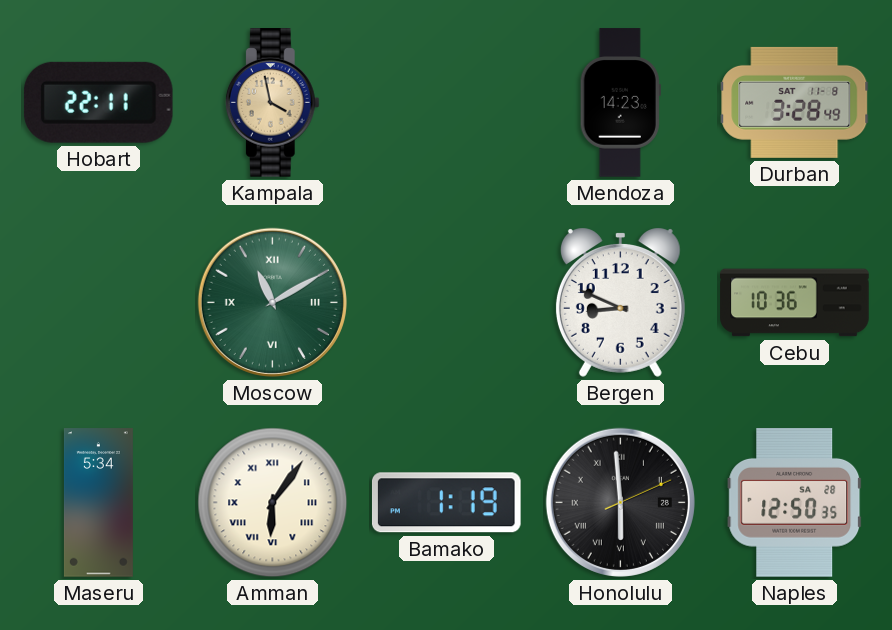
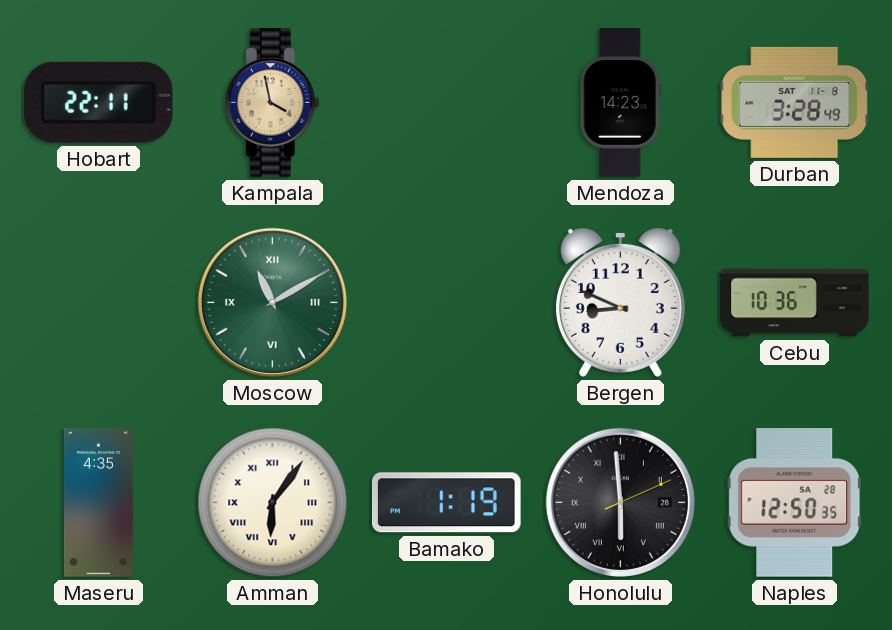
Maseru: 5:34 -> 4:35
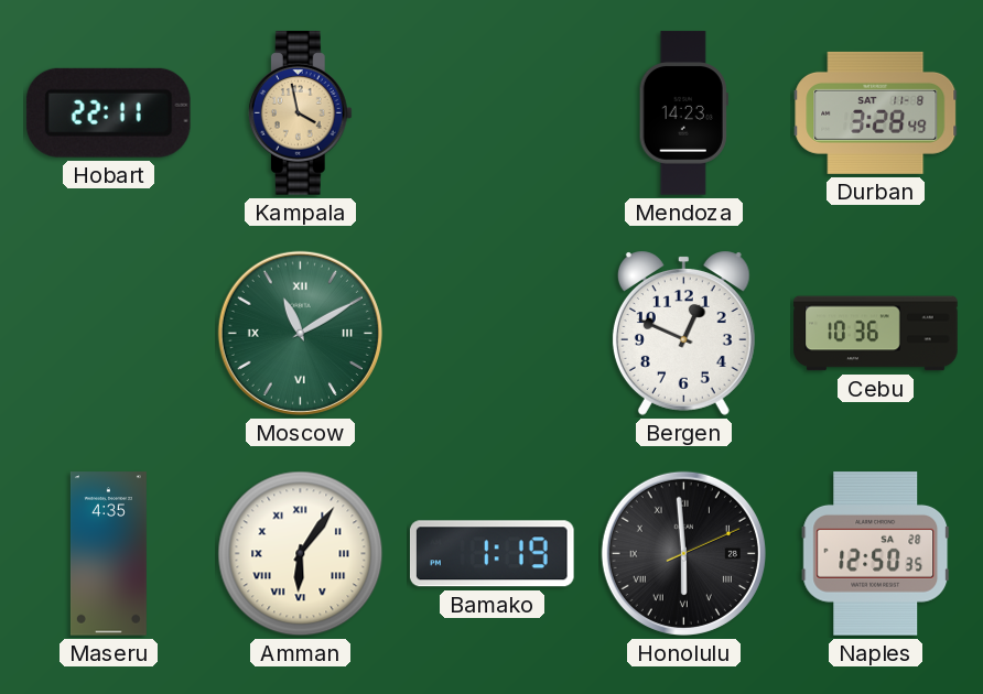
Bergen: 8:49 -> 12:49
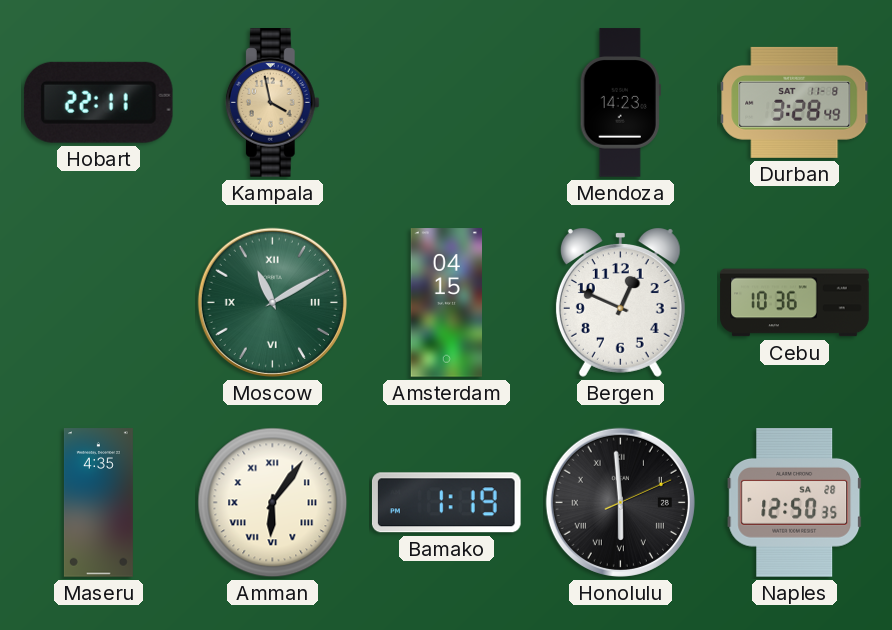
Amsterdam: none -> 04:15
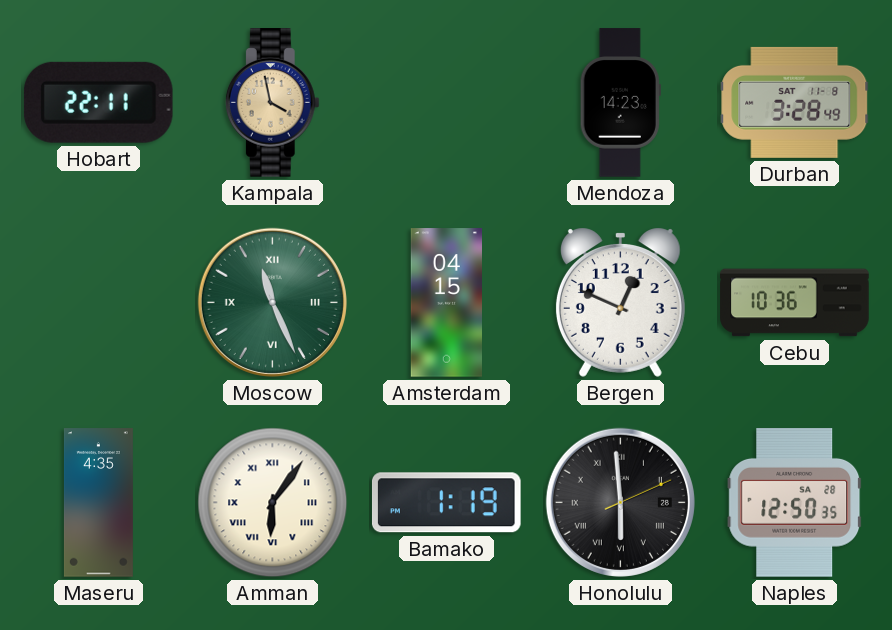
Moscow: 11:10 -> 11:26
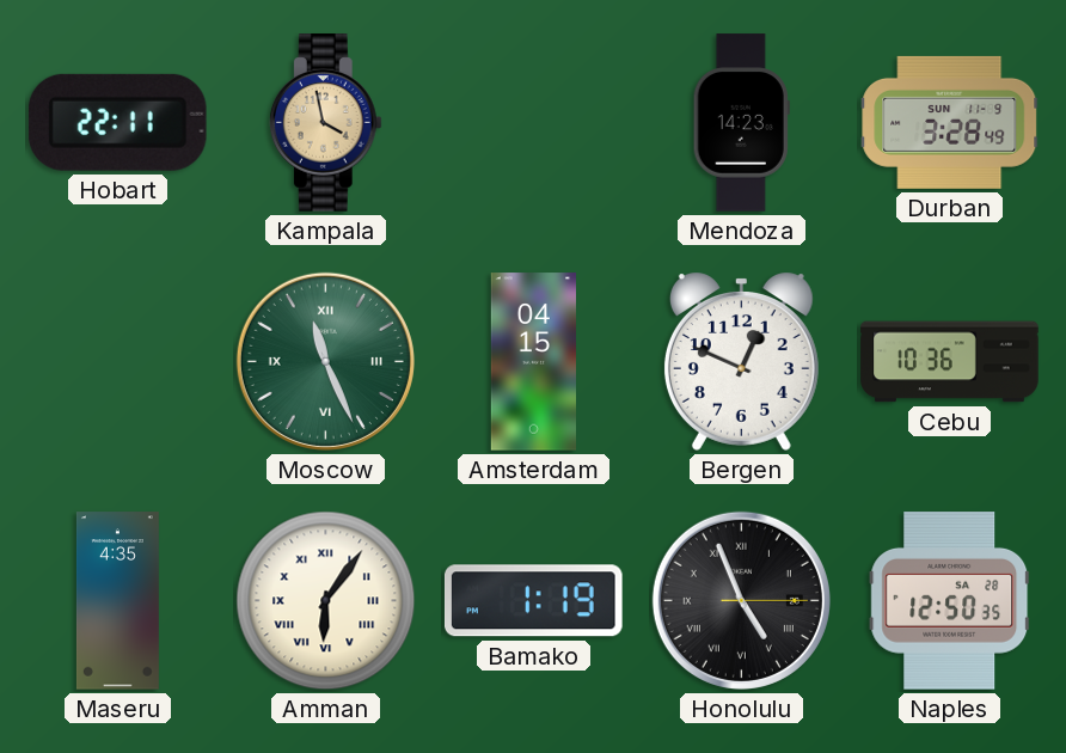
Durban date: SAT 11-8 -> SUN 11-9
Honolulu: 5:59 -> 4:56
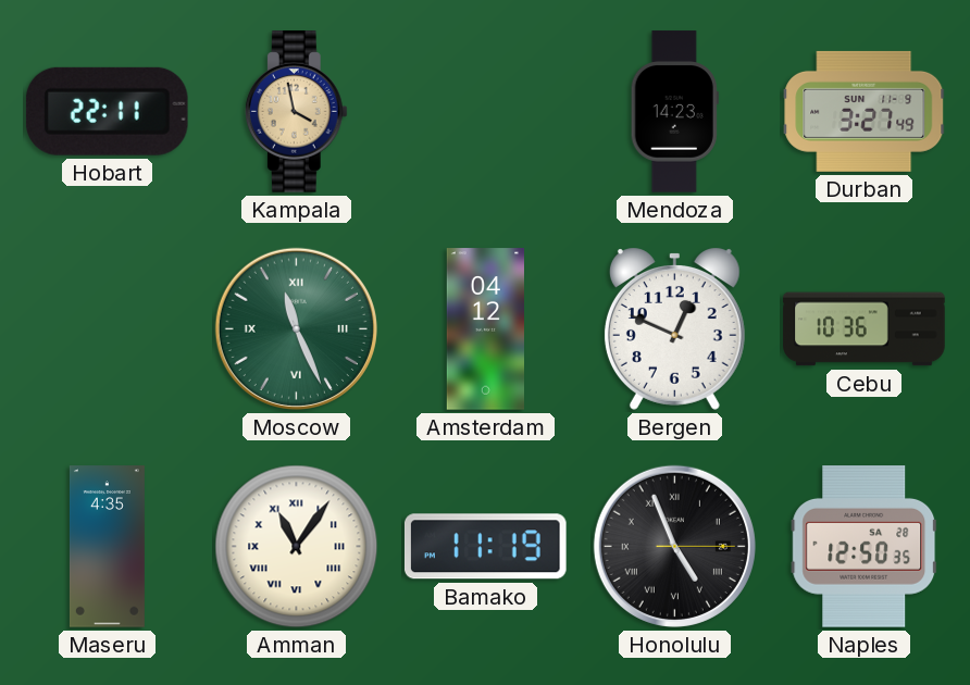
Durban: 3:28 -> 3:27
Amsterdam: 04:15 -> 04:12
Amman: 6:06 -> 11:06
Bamako: 1:19 -> 11:19
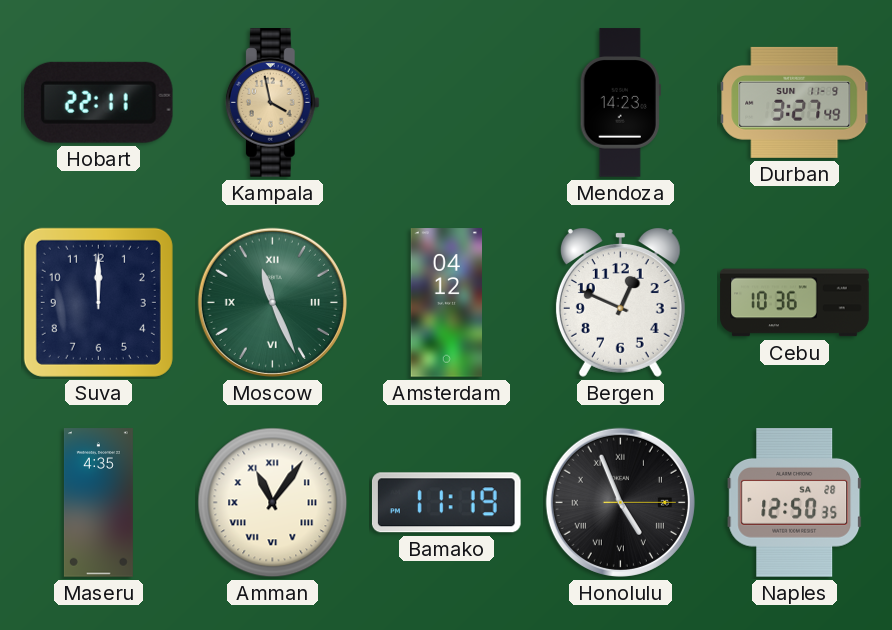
Suva: none -> 12:00
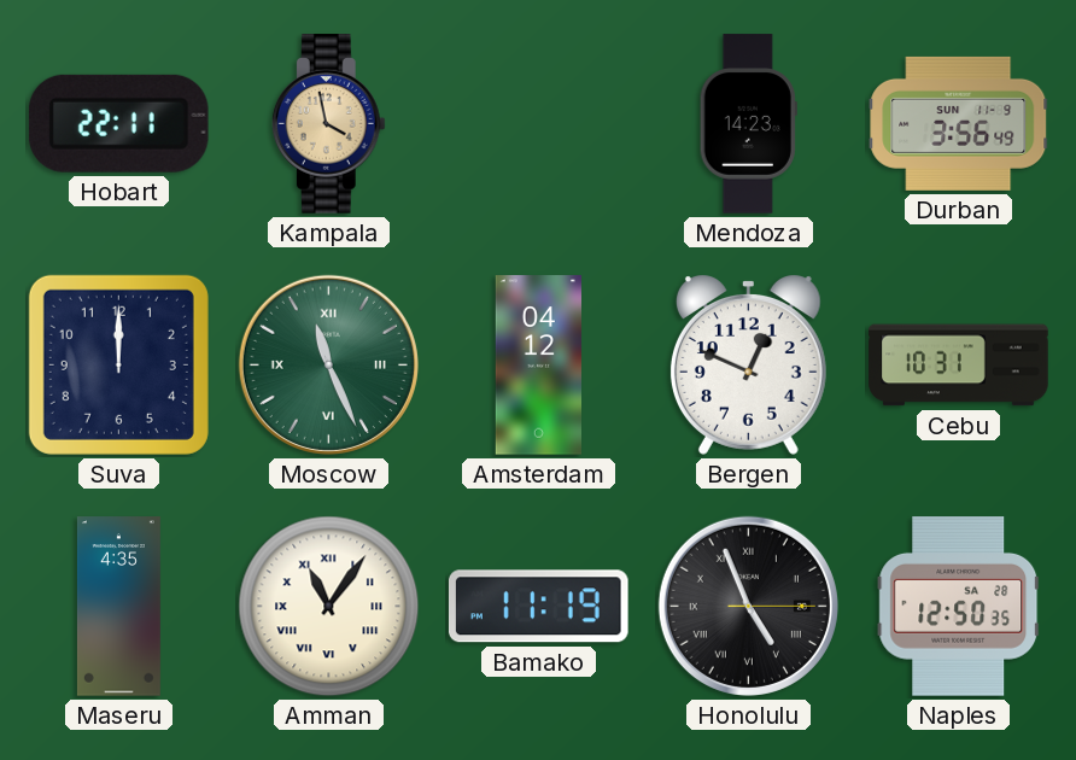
Durban: 3:27 -> 3:56
Cebu: 10:36 -> 10:31
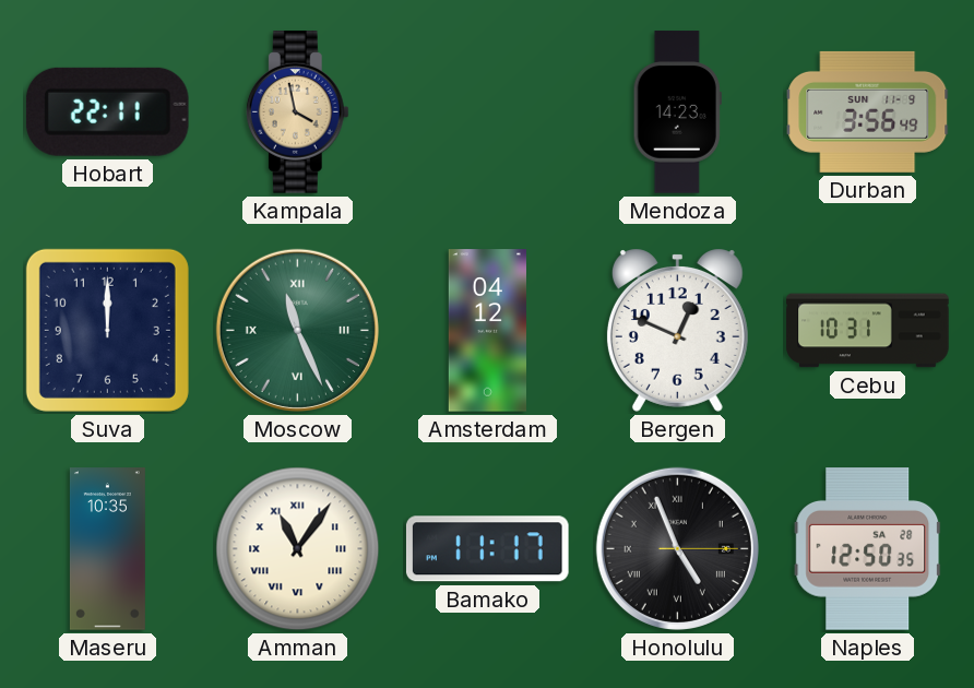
Maseru: 4:35 -> 10:35
Bamako: 11:19 -> 11:17
